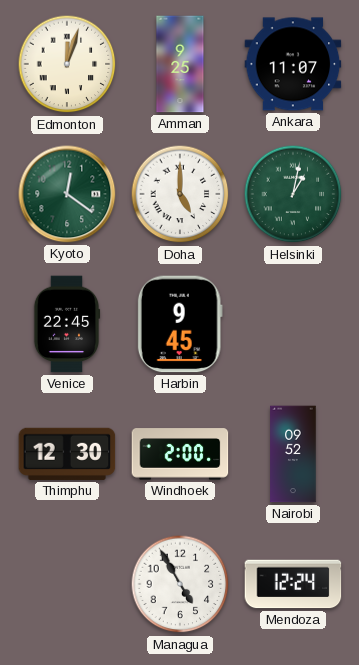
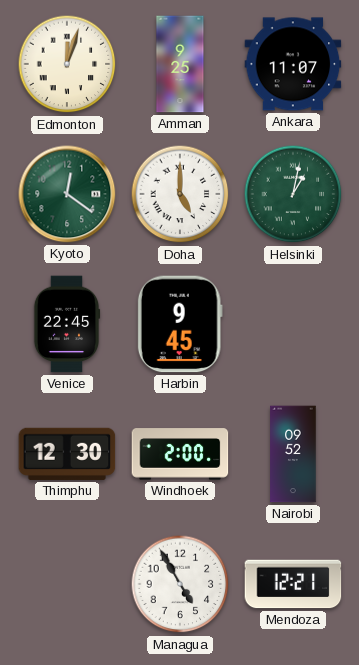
Mendoza: 12:24 -> 12:21
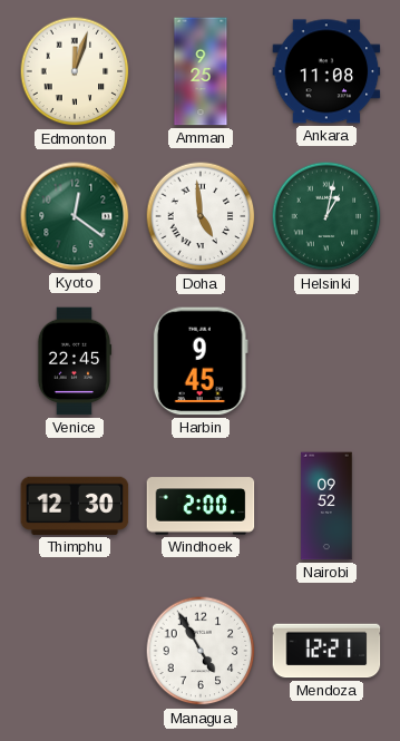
Ankara: 11:07 -> 11:08
Doha: 5:00 -> 4:59
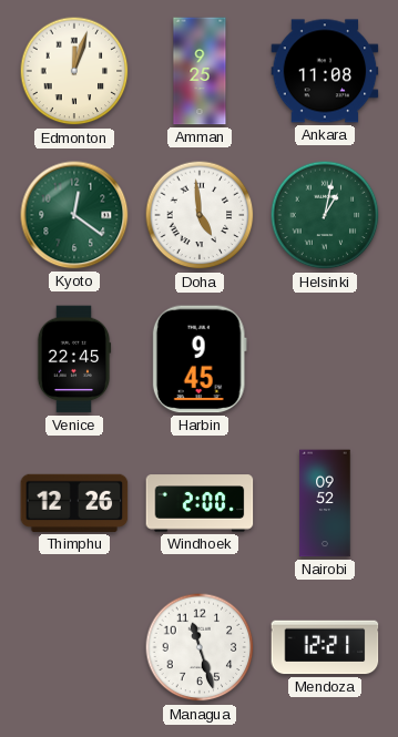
Thimphu: 12:30 -> 12:26
Managua: 4:55 -> 11:27
